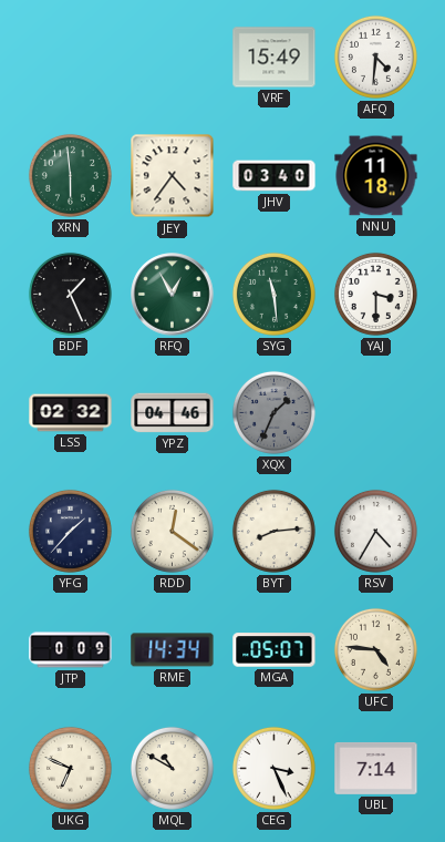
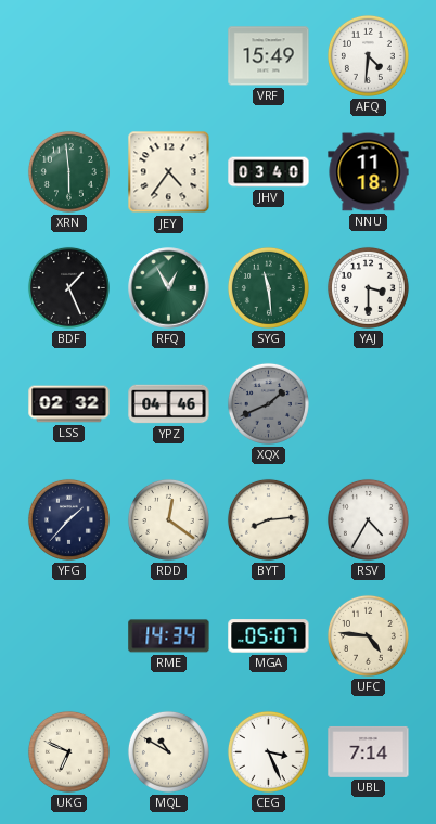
XQX: 1:34 -> 1:41
JTP: 0:09 -> none
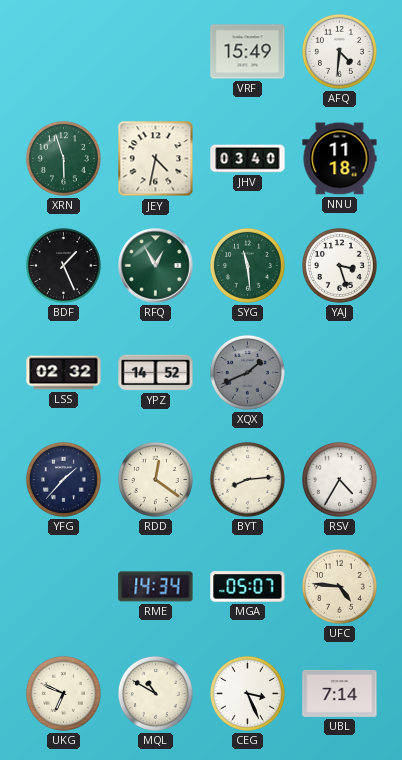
XRN: 5:59 -> 5:57
JEY: 4:36 -> 4:32
YAJ: 3:30 -> 3:27
YPZ: 04:46 -> 14:52
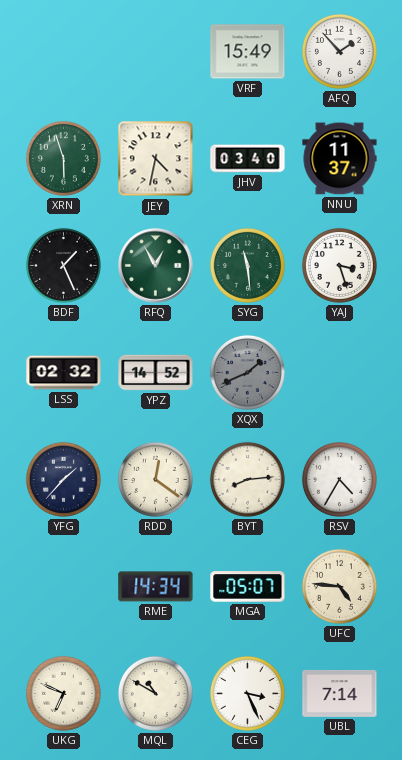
AFQ: 4:31 -> 1:53
NNU: 11:18 -> 11:37
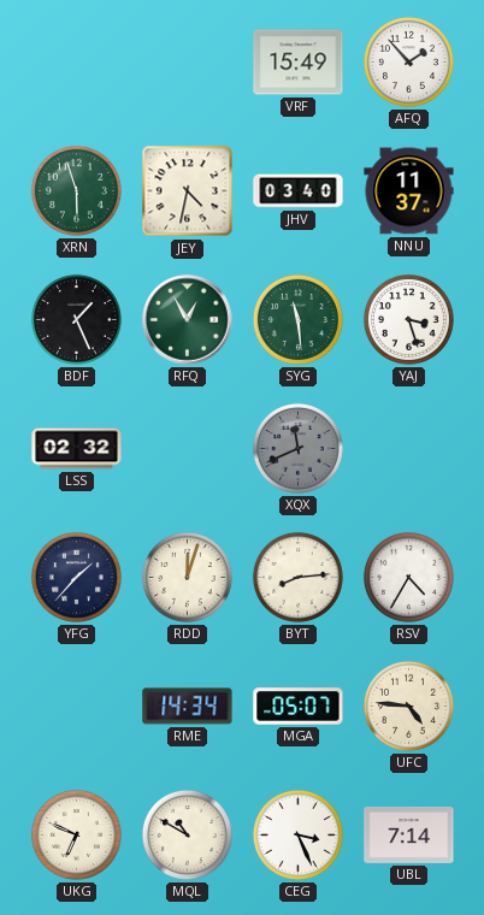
YPZ: 14:52 -> none
XQX: 1:41 -> 11:41
RDD: 12:21 -> 12:03
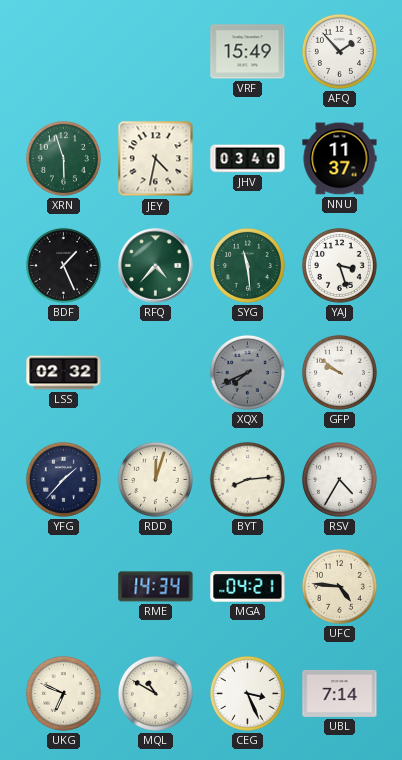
RFQ: 12:55 -> 4:37
XQX: 11:41 -> 7:41
GFP: none -> 9:51
MGA: 05:07 -> 04:21
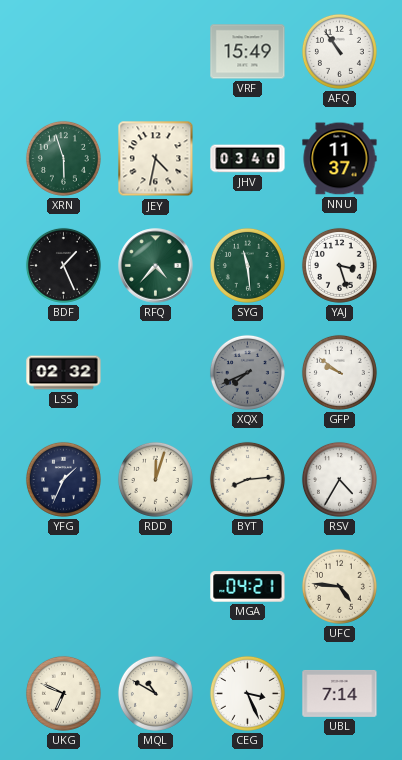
AFQ: 1:53 -> 10:54
YFG: 1:37 -> 1:34
RME: 14:34 -> none
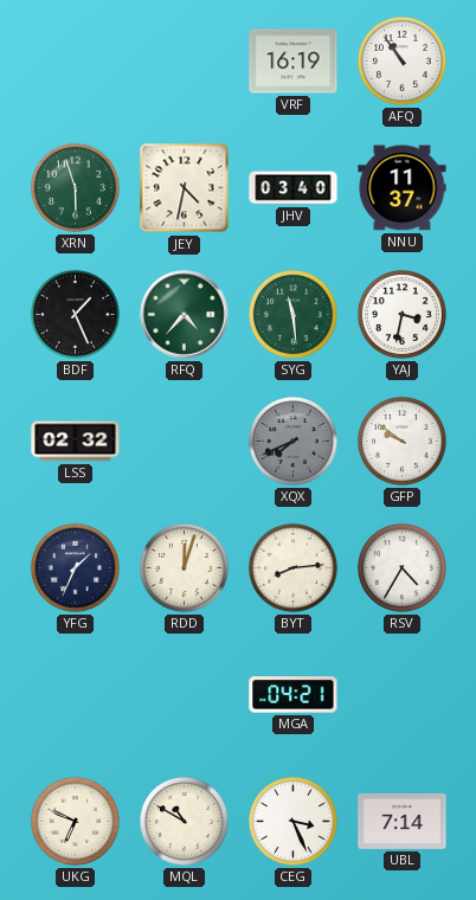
VRF: 15:49 -> 16:19
YAJ: 3:27 -> 3:32
UFC: 4:46 -> none
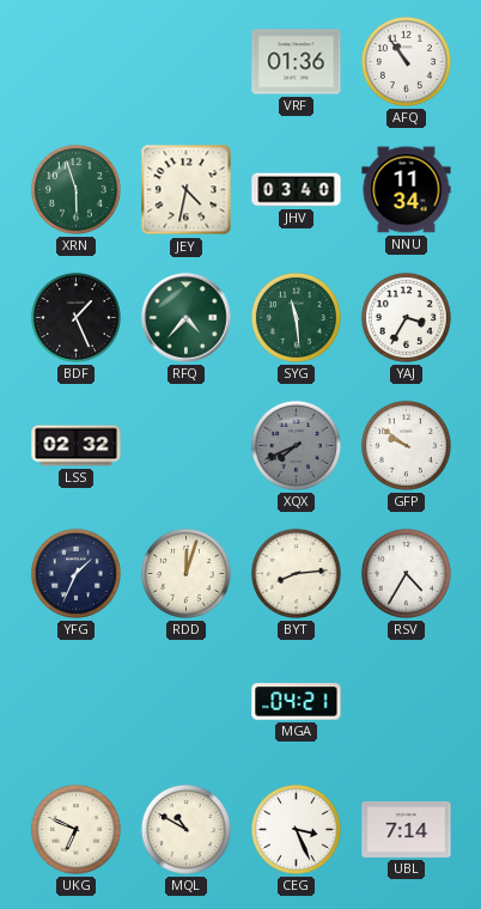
VRF: 16:19 -> 01:36
NNU: 11:37 -> 11:34
YAJ: 3:32 -> 3:35
